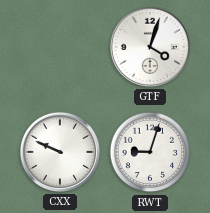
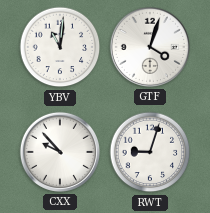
YBV: none -> 11:01
CXX: 9:49 -> 9:53
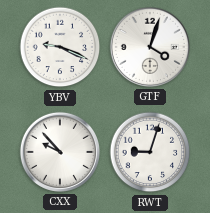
YBV: 11:01 -> 9:19
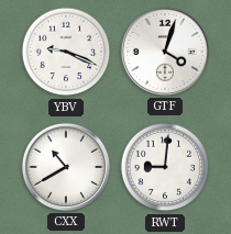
CXX: 9:53 -> 10:40
RWT: 9:03 -> 9:01
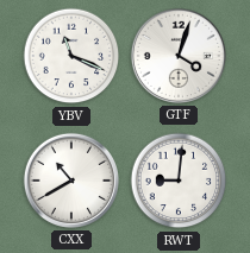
YBV: 9:19 -> 11:19
